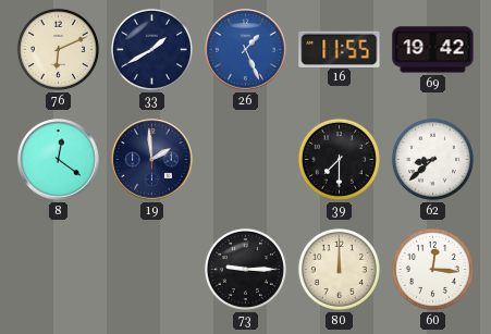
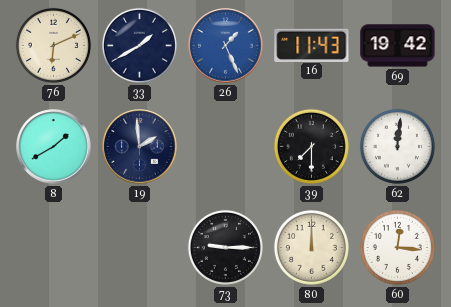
16: 11:55 -> 11:43
8: 12:21 -> 1:40
62: 8:38 -> 12:01
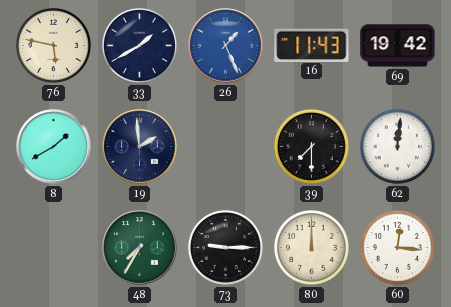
76: 6:11 -> 5:47
48: none -> 7:35
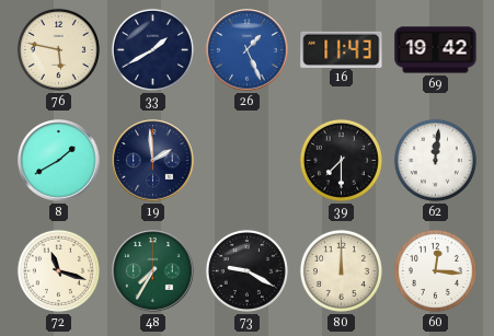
72: none -> 11:18
73: 9:15 -> 9:20
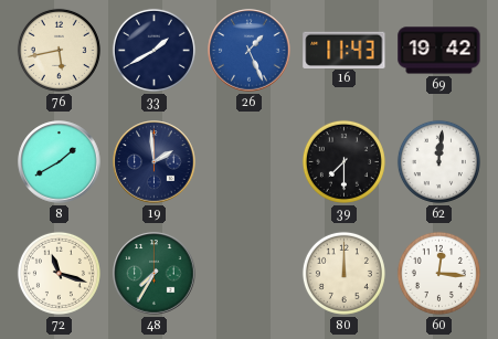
76: 5:47 -> 5:43
73: 9:20 -> none
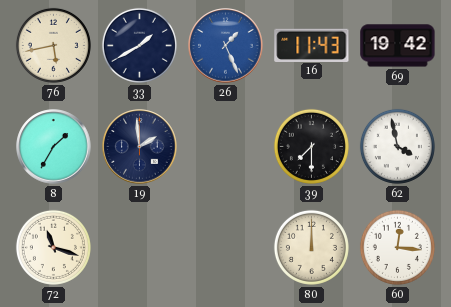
8: 1:40 -> 1:35
62: 12:01 -> 3:58
48: 7:35 -> none
